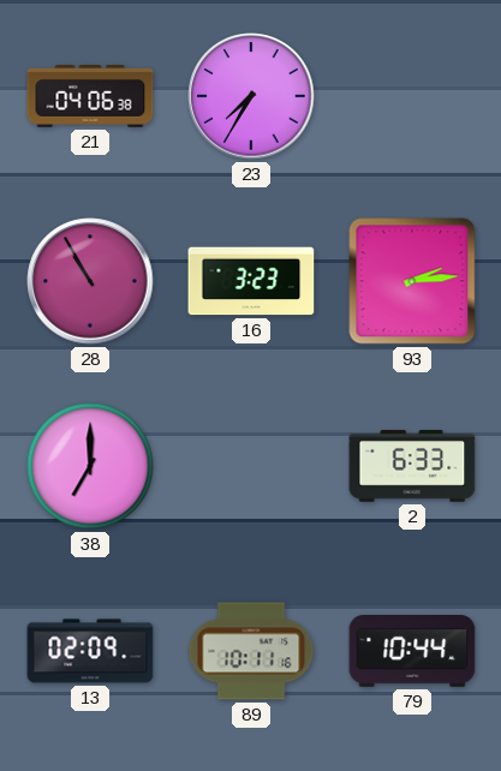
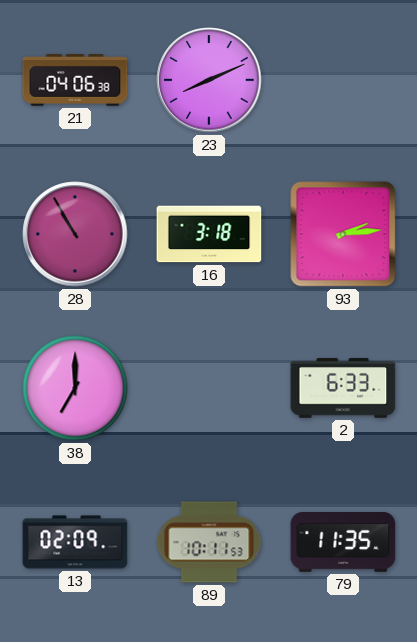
23: 7:35 -> 8:11
16: 3:23 -> 3:18
89: 10:11:16 -> 10:11:53
79: 10:44 -> 11:35
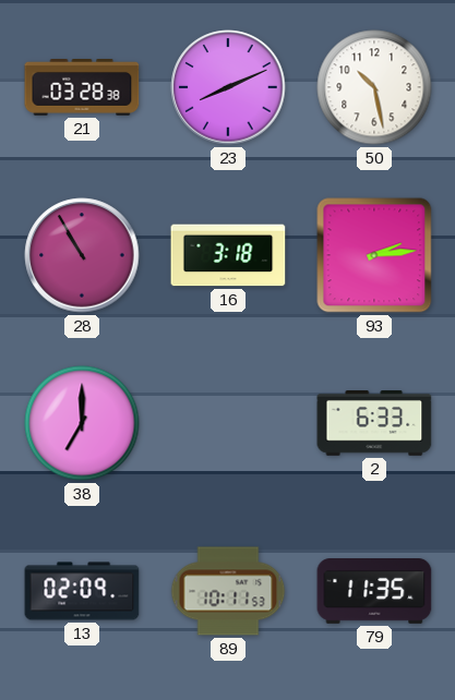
21: 04:06 -> 03:28
50: none -> 10:28
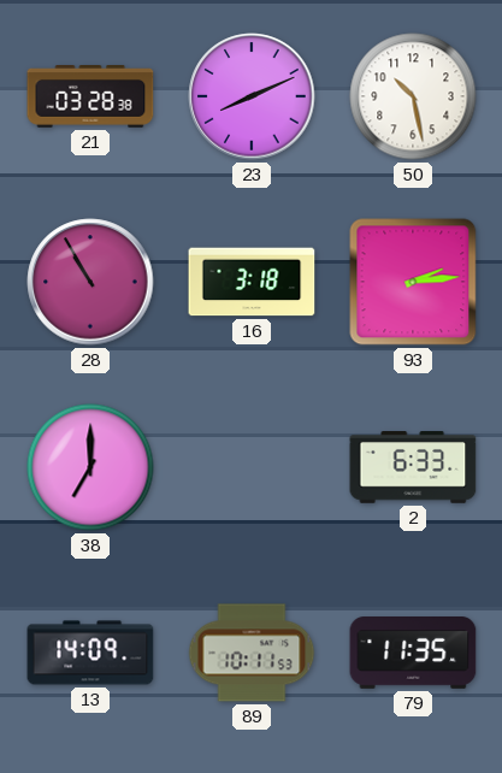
13: 02:09 -> 14:09
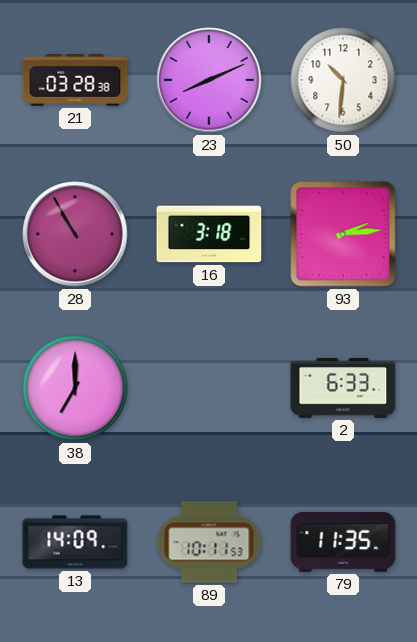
50: 10:28 -> 10:31
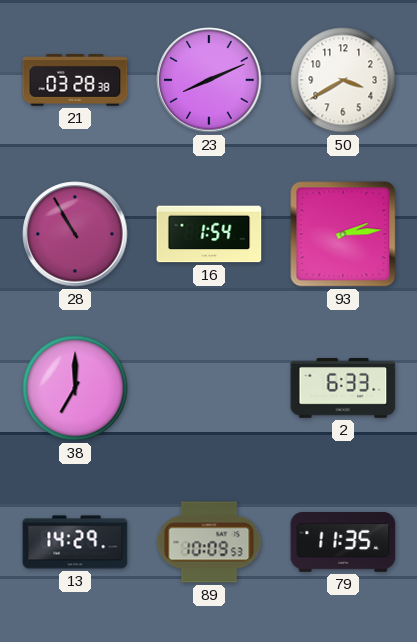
50: 10:31 -> 3:40
16: 3:18 -> 1:54
13: 14:09 -> 14:29
89: 10:11 -> 10:09
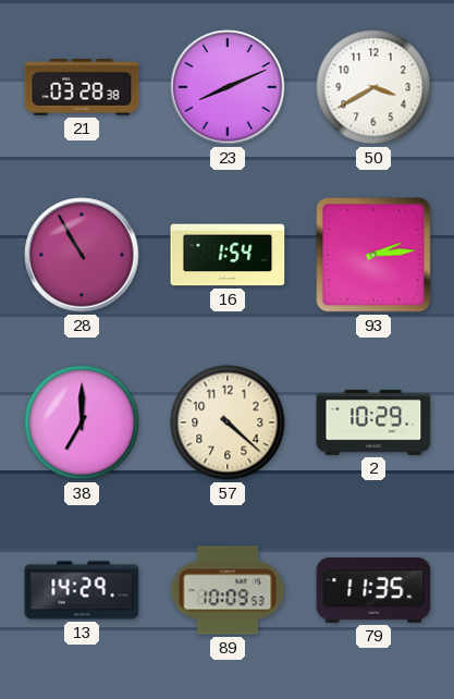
57: none -> 4:22
2: 6:33 -> 10:29
